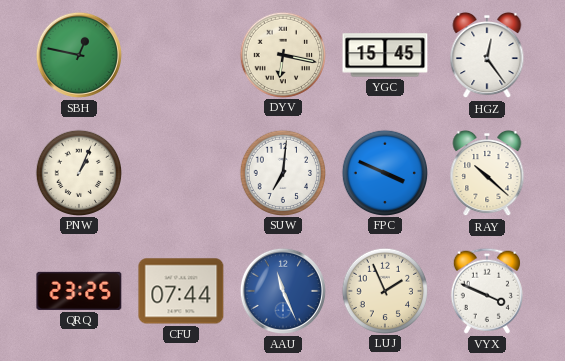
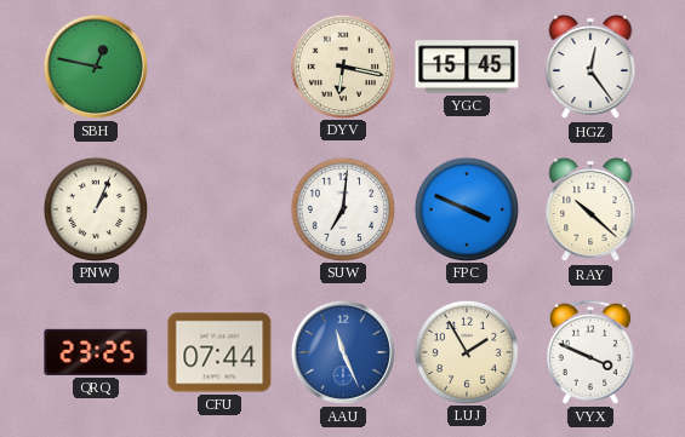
LUJ: 1:56 -> 1:55
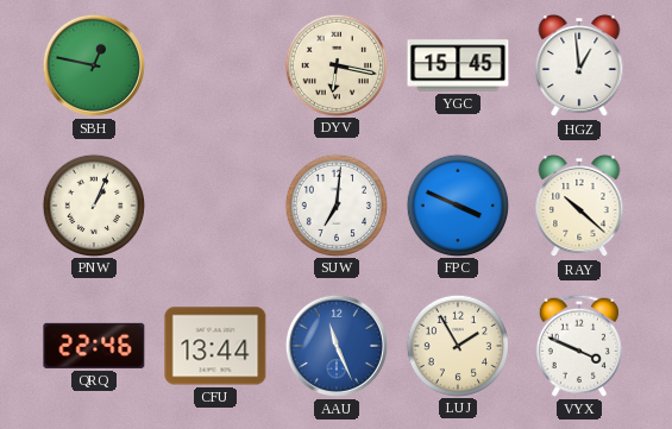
HGZ: 12:24 -> 12:59
QRQ: 23:25 -> 22:46
CFU: 07:44 -> 13:44
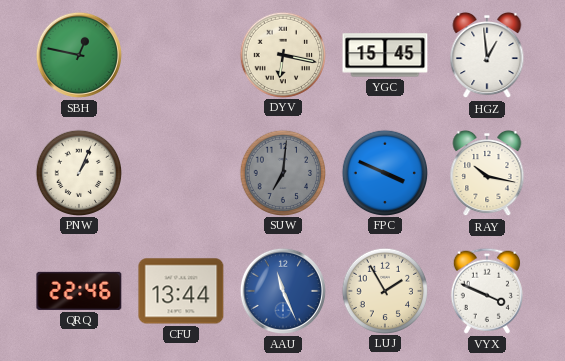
SUW dial: white -> grey
RAY: 10:22 -> 10:17
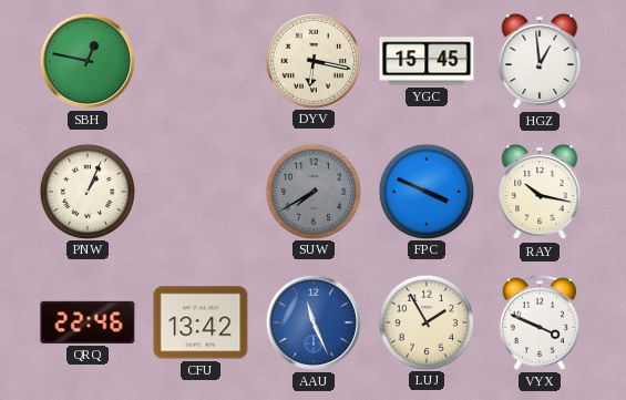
SUW: 7:01 -> 7:40
CFU: 13:44 -> 13:42
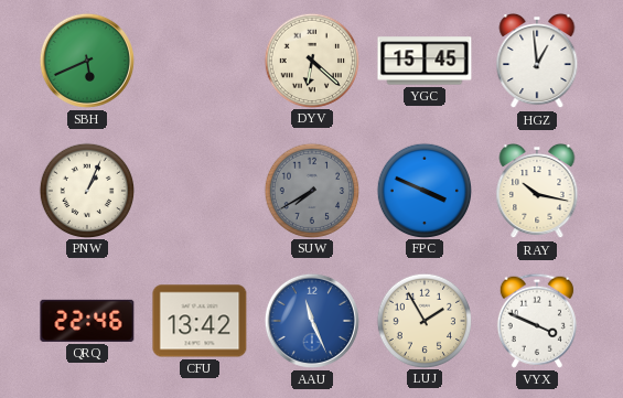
SBH: 12:47 -> 5:41
DYV: 6:17 -> 6:22
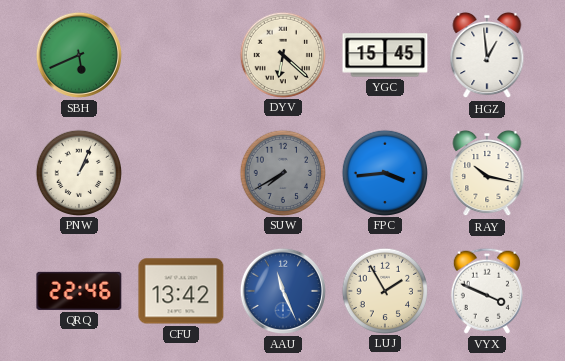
FPC: 3:49 -> 3:44
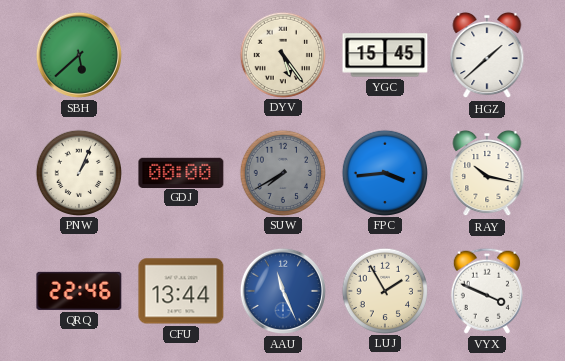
SBH: 5:41 -> 5:38
DYV: 6:22 -> 5:24
HGZ: 12:59 -> 1:38
GDJ: none -> 00:00
CFU: 13:42 -> 13:44
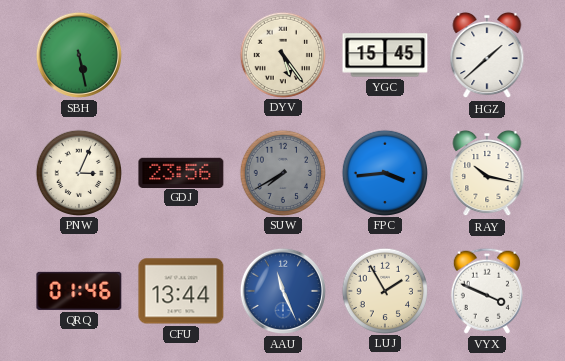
SBH: 5:38 -> 5:28
PNW: 1:04 -> 3:04
GDJ: 00:00 -> 23:56
QRQ: 22:46 -> 01:46
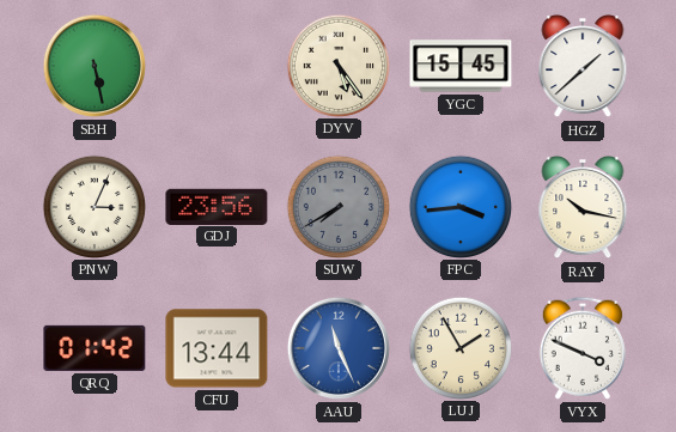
QRQ: 01:46 -> 01:42
